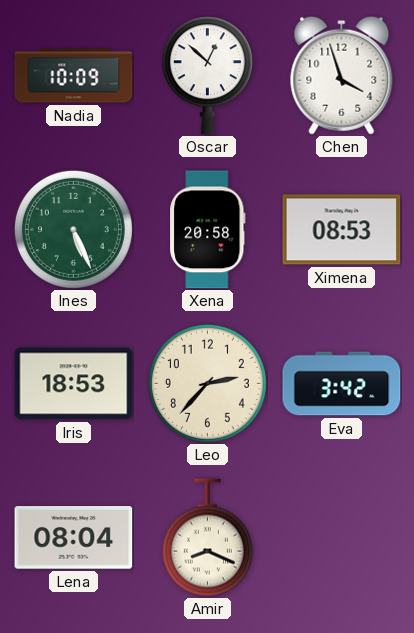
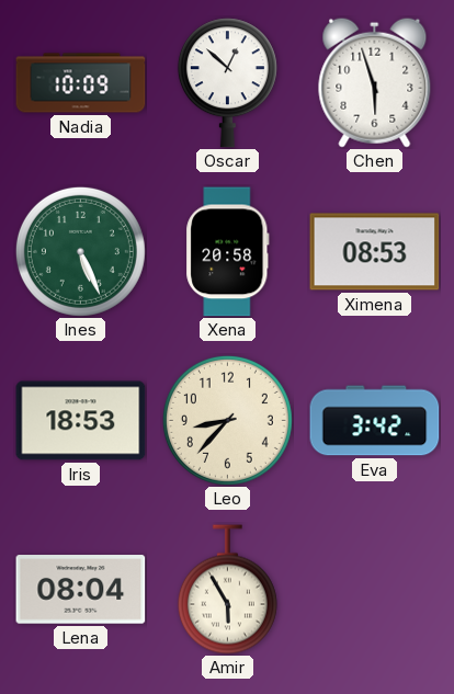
Chen: 3:57 -> 5:57
Leo: 2:37 -> 8:37
Amir: 8:19 -> 5:55
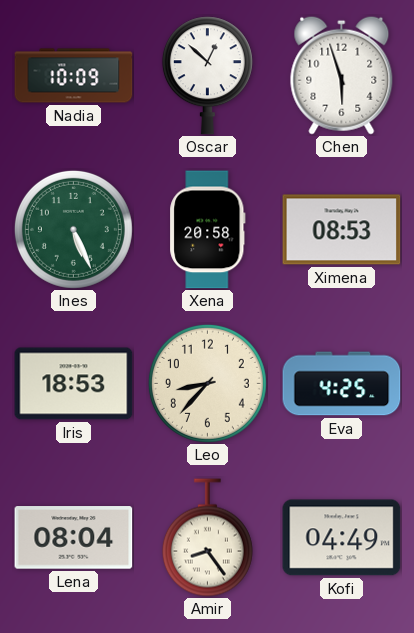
Eva: 3:42 -> 4:25
Amir: 5:55 -> 8:24
Kofi: none -> 04:49
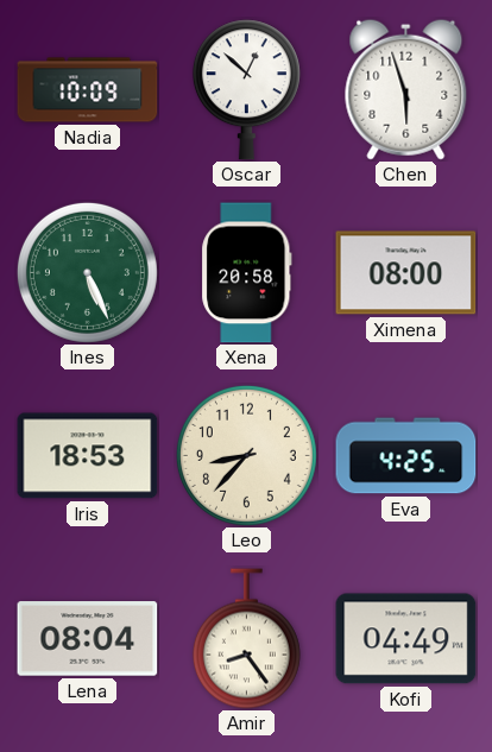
Ximena: 08:53 -> 08:00
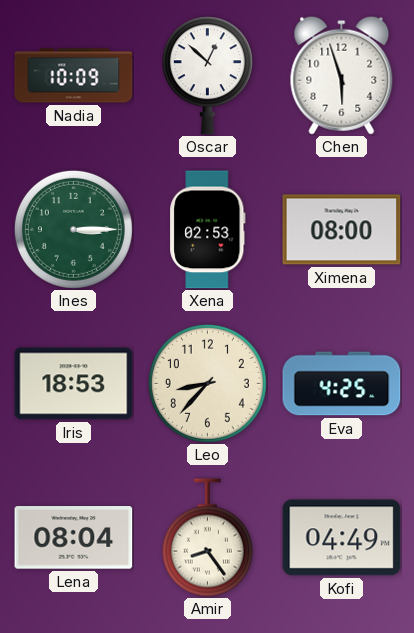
Ines: 5:26 -> 3:15
Xena: 20:58 -> 02:53
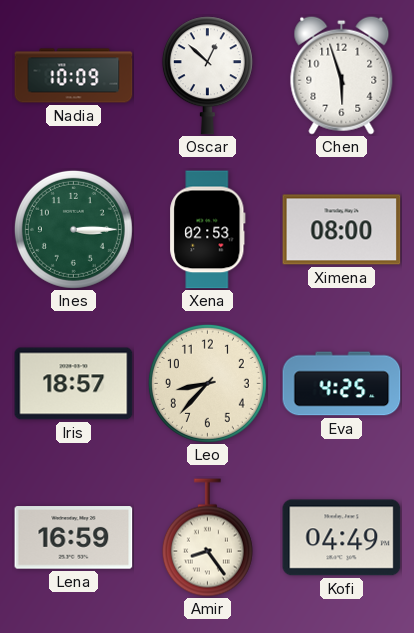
Iris: 18:53 -> 18:57
Lena: 08:04 -> 16:59
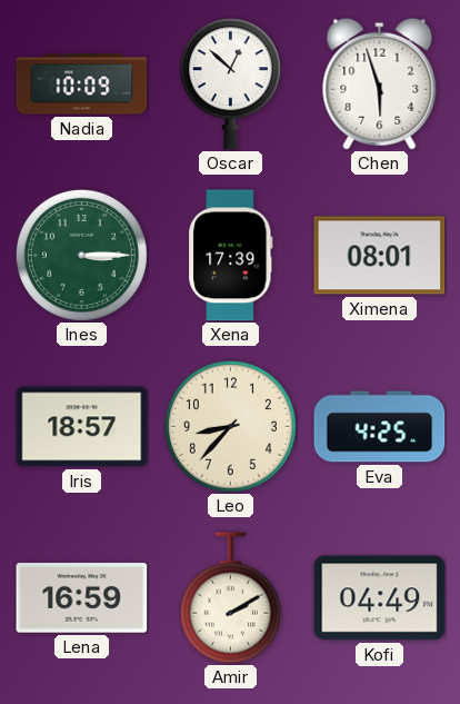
Xena: 02:53 -> 17:39
Ximena: 08:00 -> 08:01
Amir: 8:24 -> 2:10
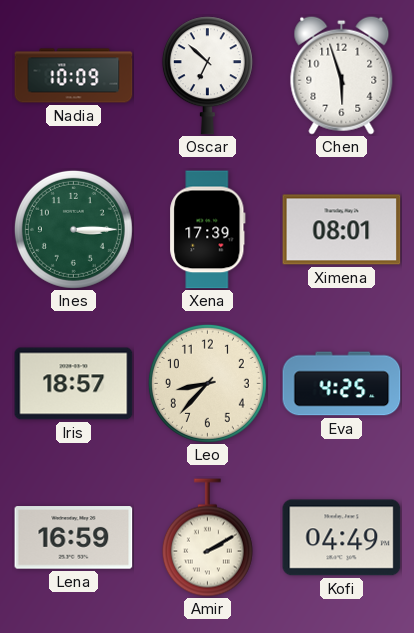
Oscar: 12:52 -> 6:52
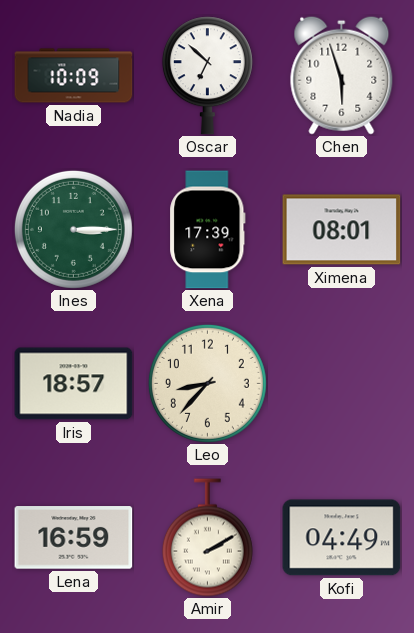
Eva: 4:25 -> none
